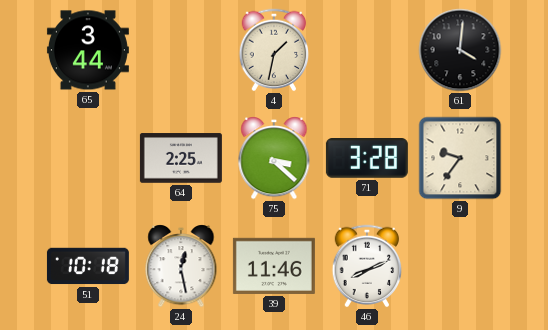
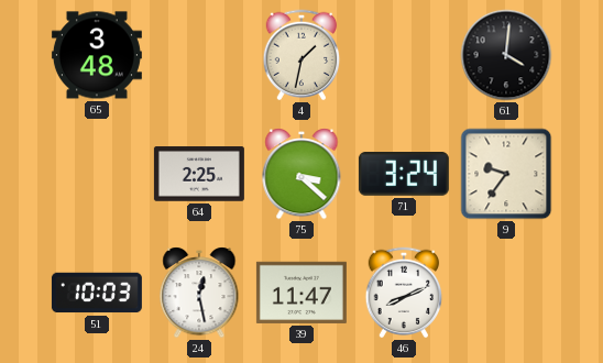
65: 3:44 -> 3:48
71: 3:28 -> 3:24
51: 10:18 -> 10:03
39: 11:46 -> 11:47
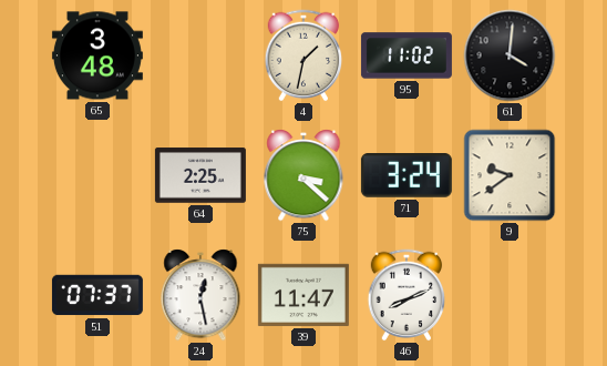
95: none -> 11:02
9: 9:36 -> 9:39
51: 10:03 -> 07:37
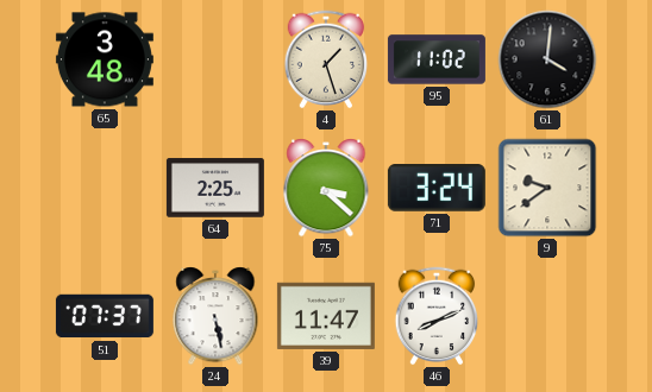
4: 1:32 -> 1:27
24: 12:28 -> 5:28
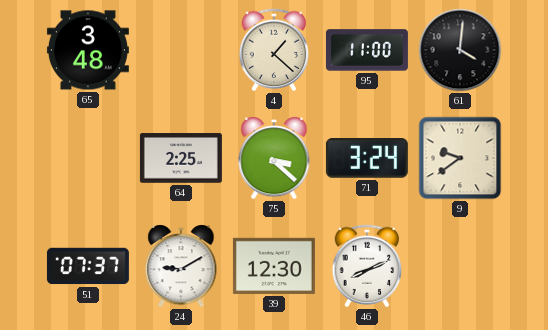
4: 1:27 -> 1:22
95: 11:02 -> 11:00
24: 5:28 -> 9:10
39: 11:47 -> 12:30
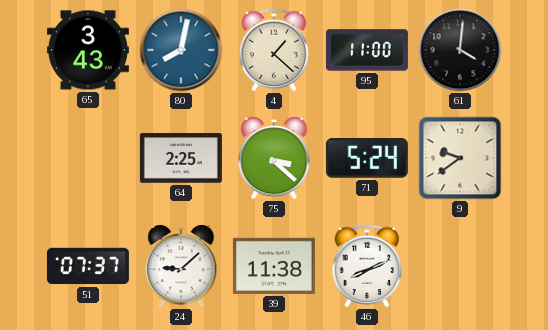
65: 3:48 -> 3:43
80: none -> 8:02
71: 3:24 -> 5:24
24: 9:10 -> 9:08
39: 12:30 -> 11:38
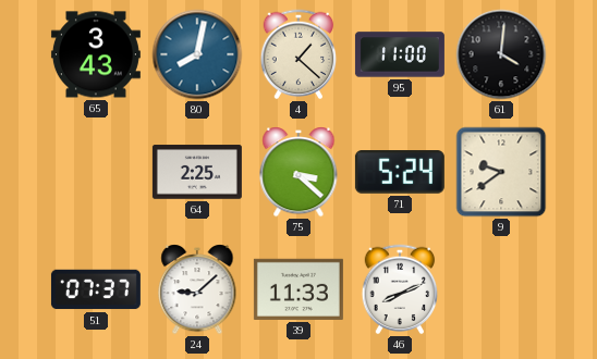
39: 11:38 -> 11:33
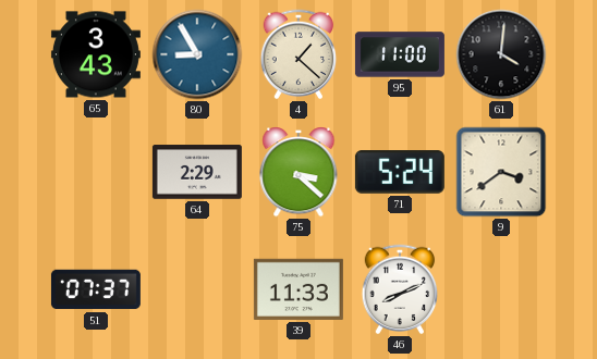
80: 8:02 -> 8:55
64: 2:25 -> 2:29
9: 9:39 -> 3:39
24: 9:08 -> none
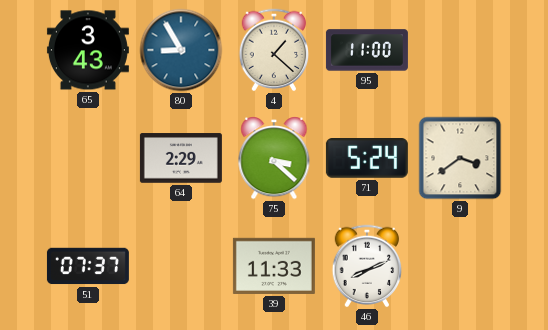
61: 4:01 -> none
